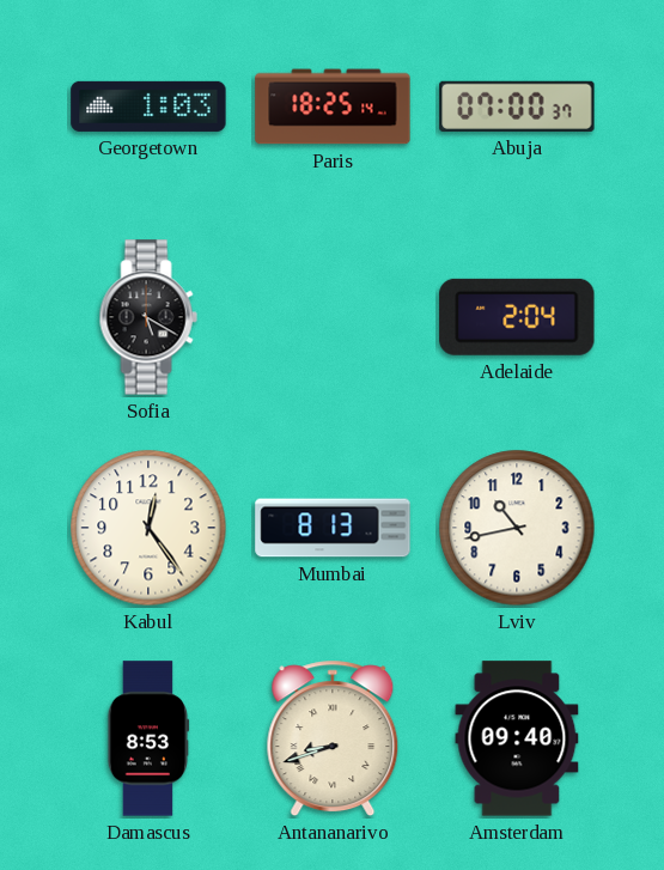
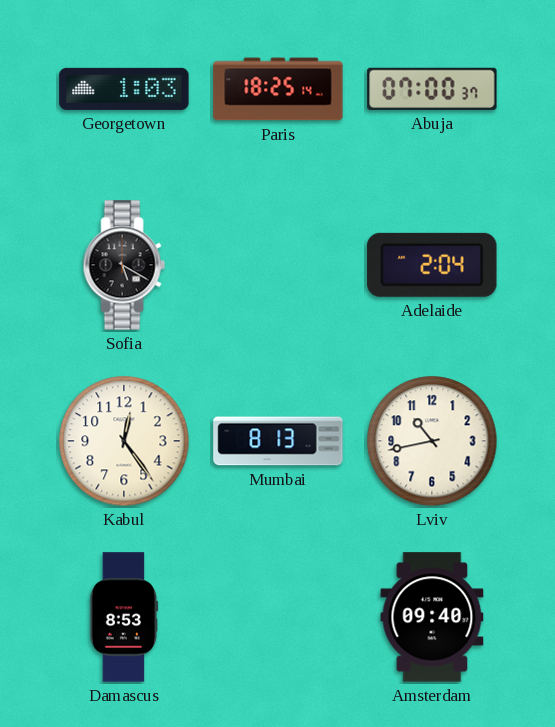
Antananarivo: 8:42 -> none
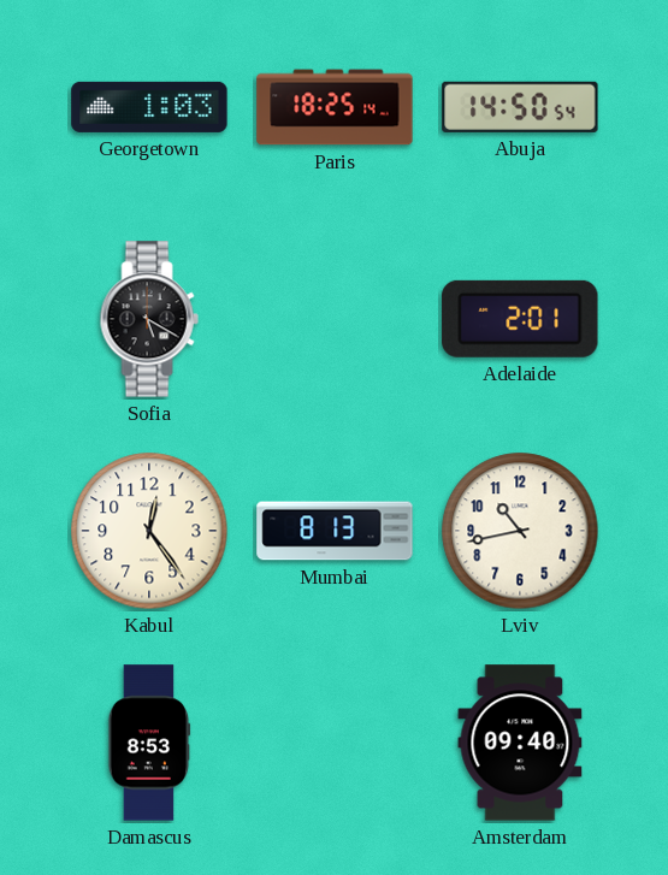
Abuja: 07:00 -> 14:50
Adelaide: 2:04 -> 2:01
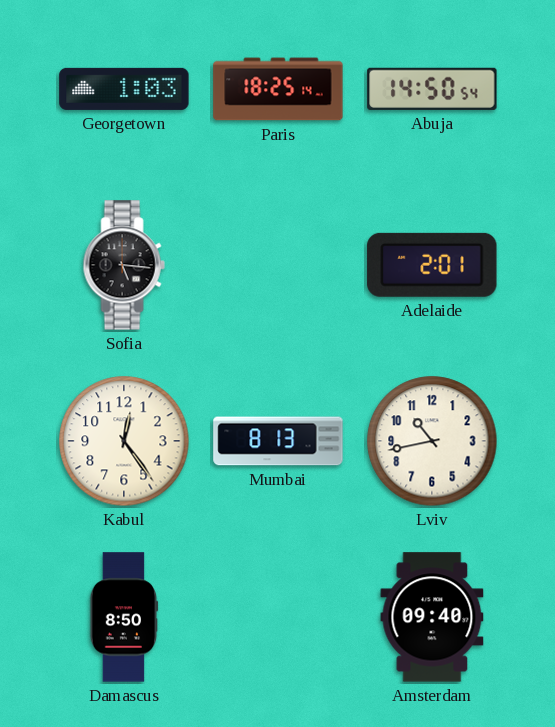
Sofia: 5:20 -> 5:16
Damascus: 8:53 -> 8:50
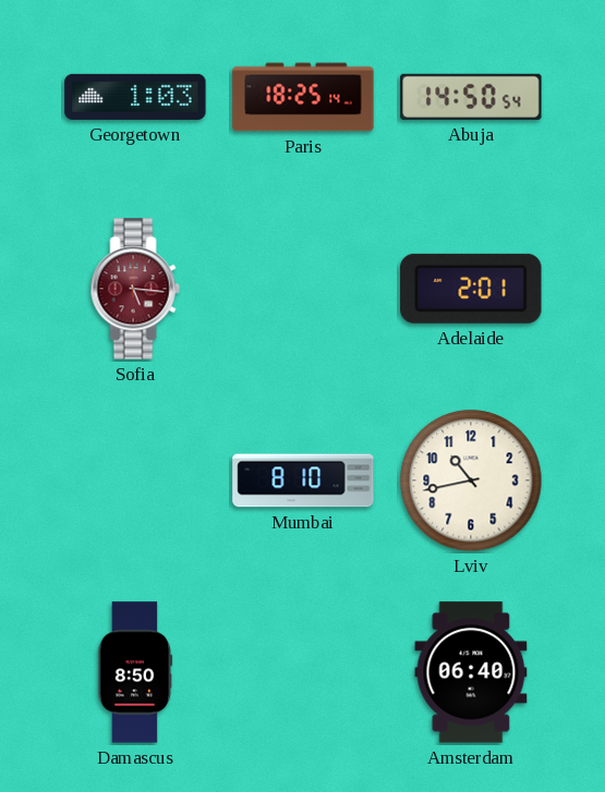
Sofia dial: black -> burgundy
Kabul: 12:24 -> none
Mumbai: 8:13 -> 8:10
Amsterdam: 09:40 -> 06:40
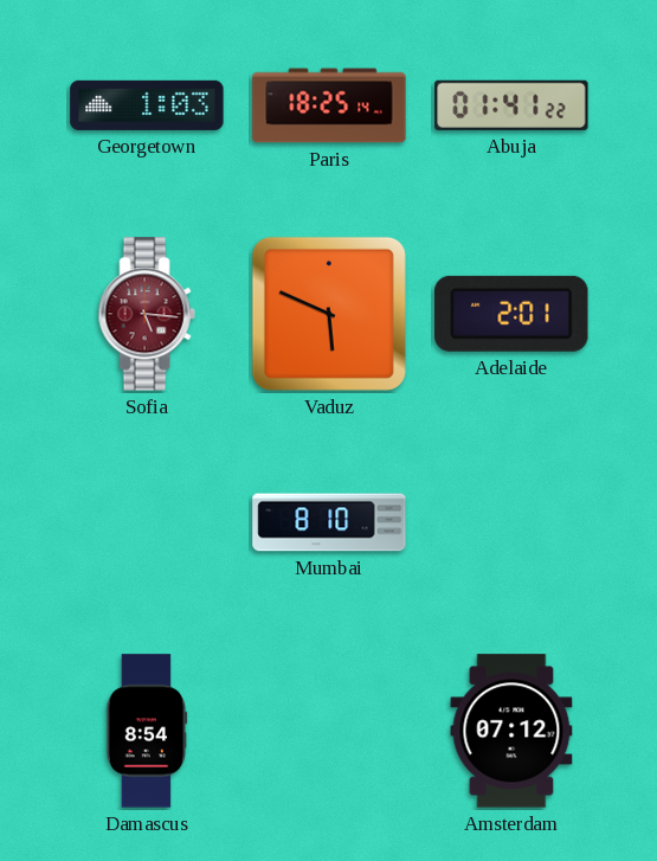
Abuja: 14:50 -> 01:41
Vaduz: none -> 5:49
Lviv: 10:43 -> none
Damascus: 8:50 -> 8:54
Amsterdam: 06:40 -> 07:12
